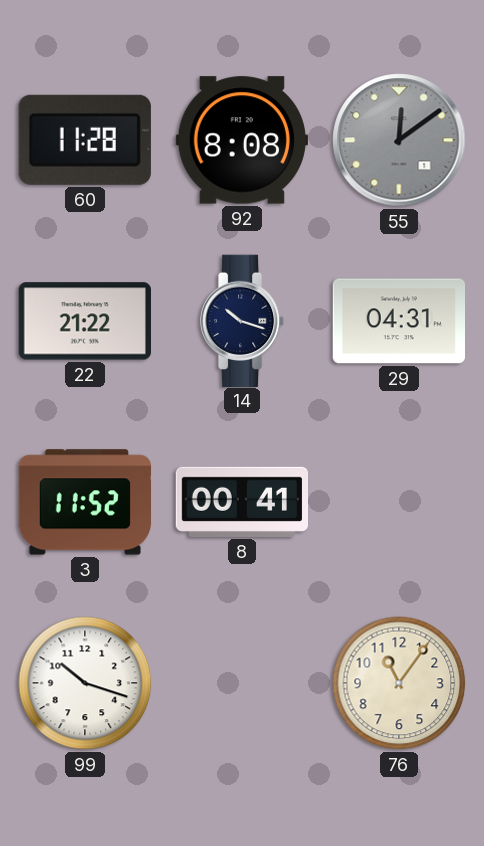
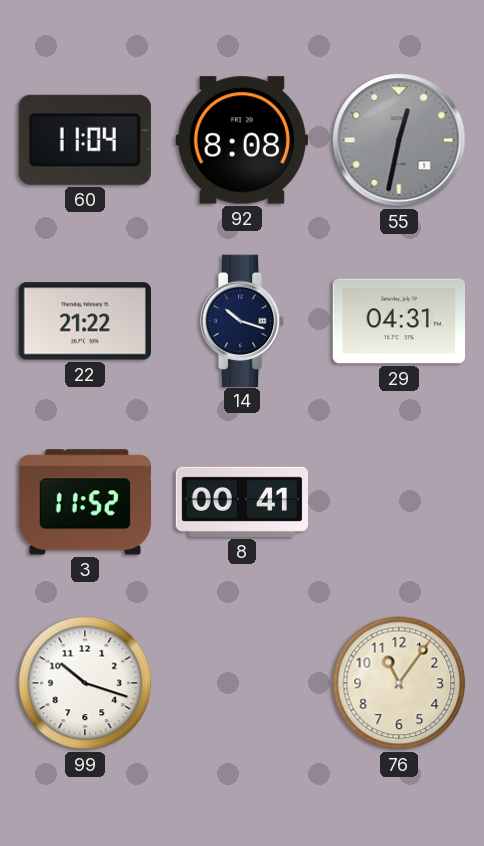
60: 11:28 -> 11:04
55: 12:09 -> 12:32
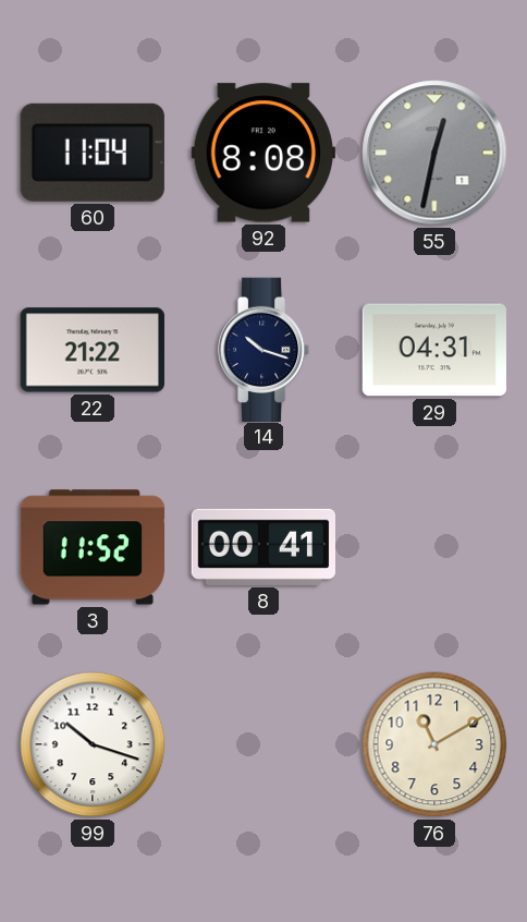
76: 11:06 -> 11:10
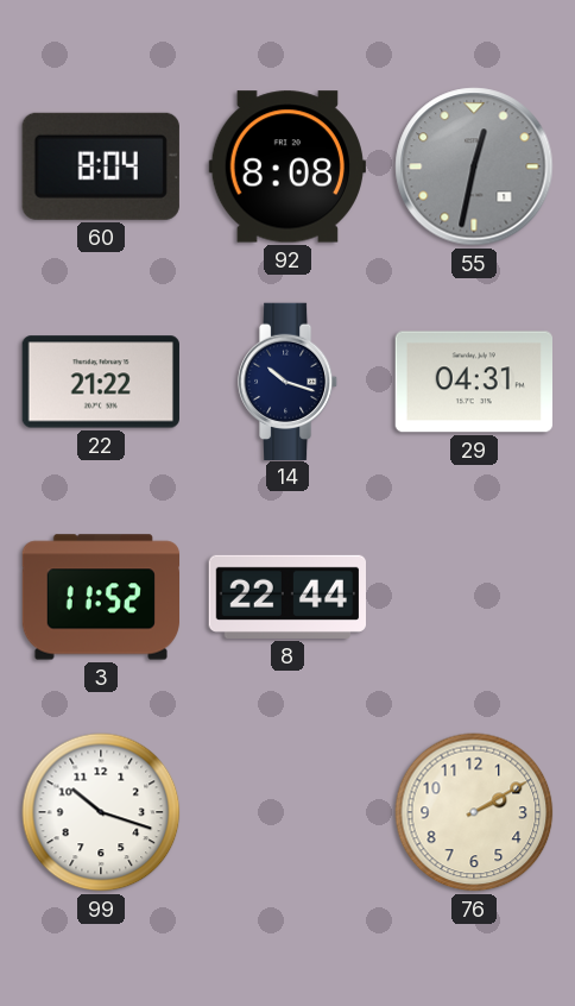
60: 11:04 -> 8:04
8: 00:41 -> 22:44
76: 11:10 -> 2:10
